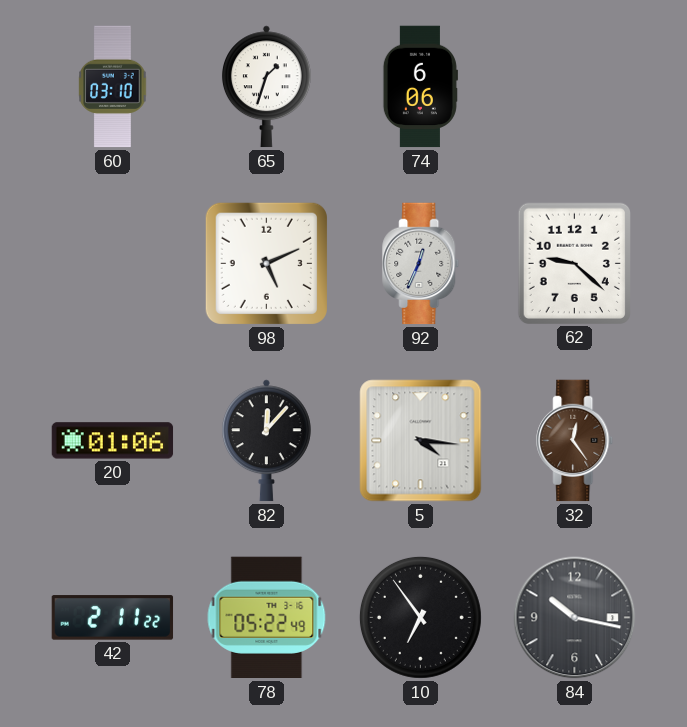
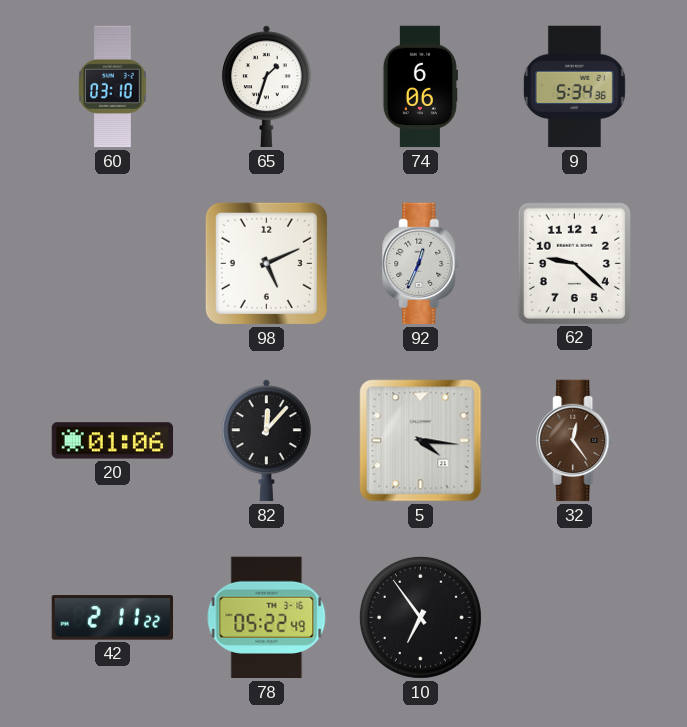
9: none -> 5:34
84: 10:17 -> none
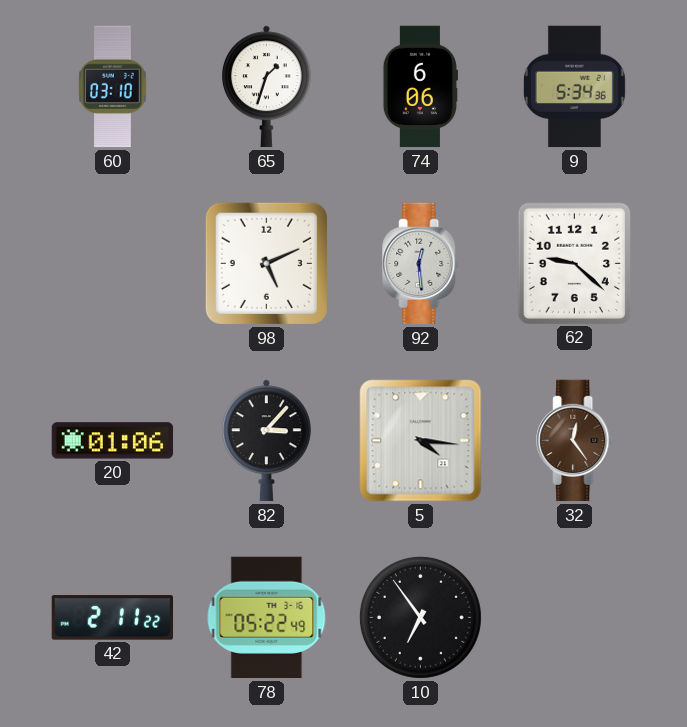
92: 12:34 -> 12:29
82: 12:07 -> 3:07
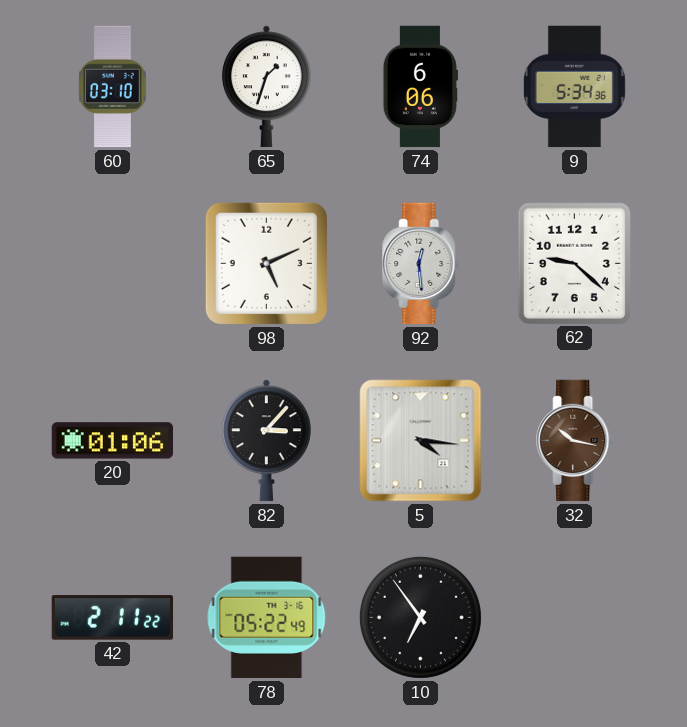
32: 12:24 -> 10:17
